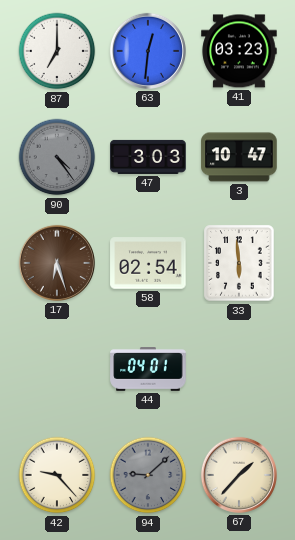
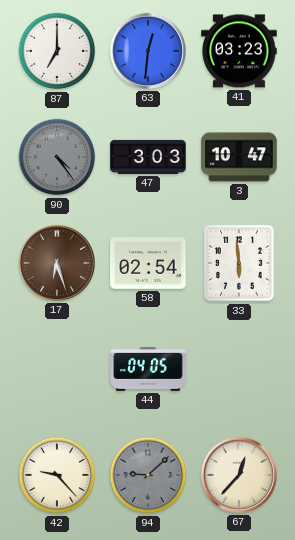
44: 04:01 -> 04:05
67: 1:37 -> 12:37
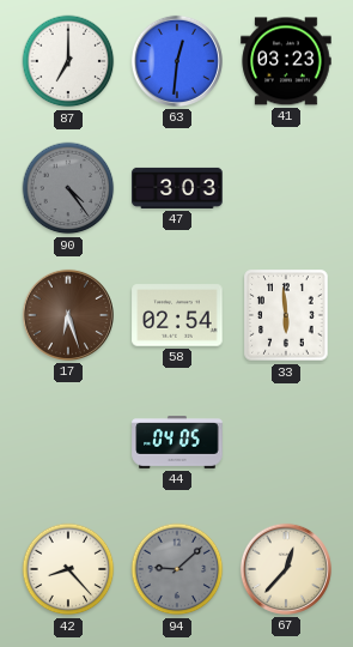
3: 10:47 -> none
42: 9:23 -> 8:23
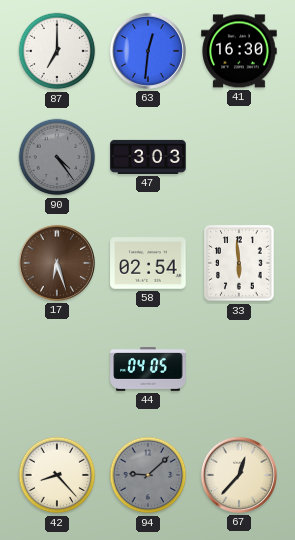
41: 03:23 -> 16:30
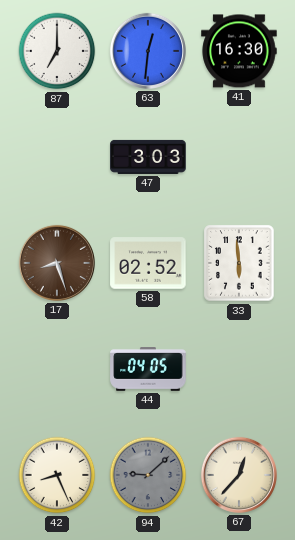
90: 4:24 -> none
17: 6:27 -> 8:27
58: 02:54 -> 02:52
42: 8:23 -> 8:26
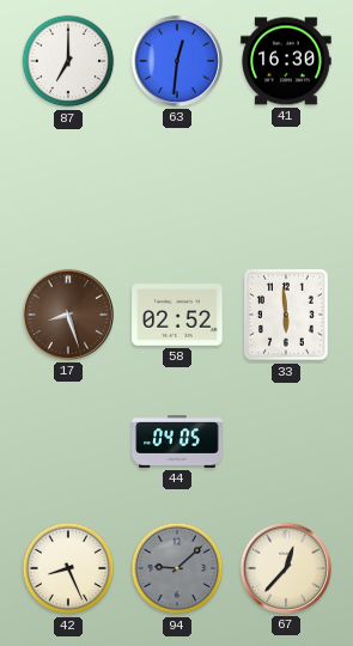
47: 3:03 -> none
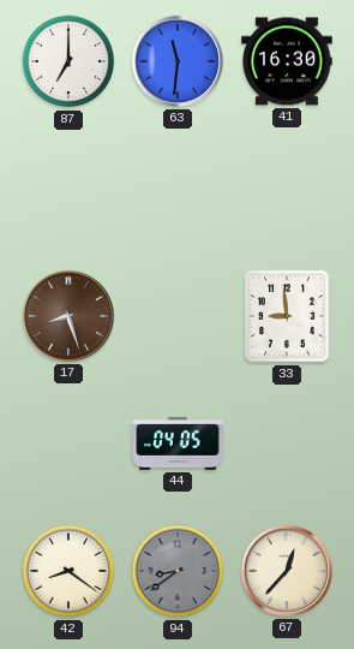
63: 12:31 -> 11:31
58: 02:52 -> none
33: 5:59 -> 8:59
42: 8:26 -> 8:21
94: 9:08 -> 8:39
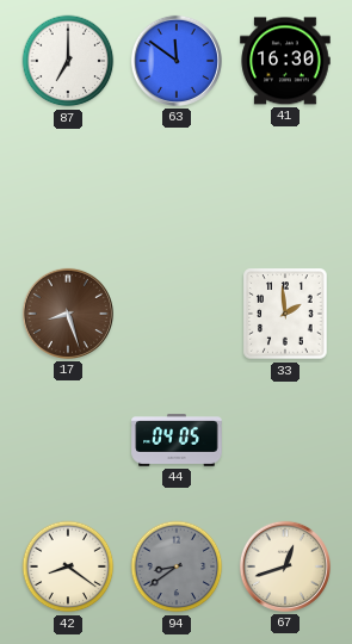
63: 11:31 -> 11:51
33: 8:59 -> 1:59
67: 12:37 -> 12:42
